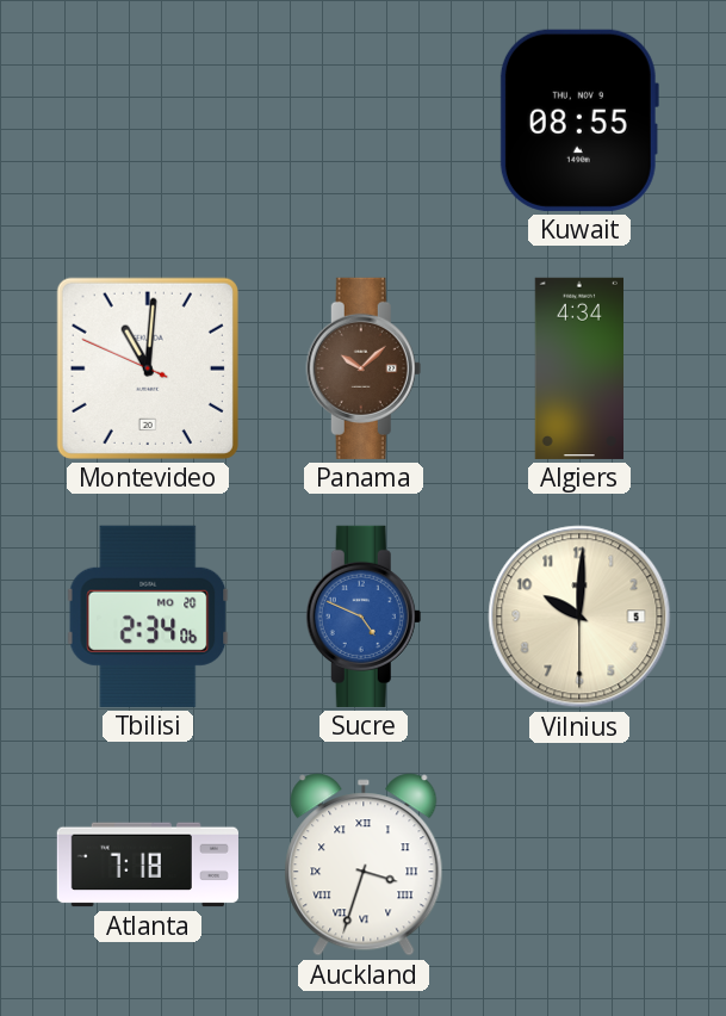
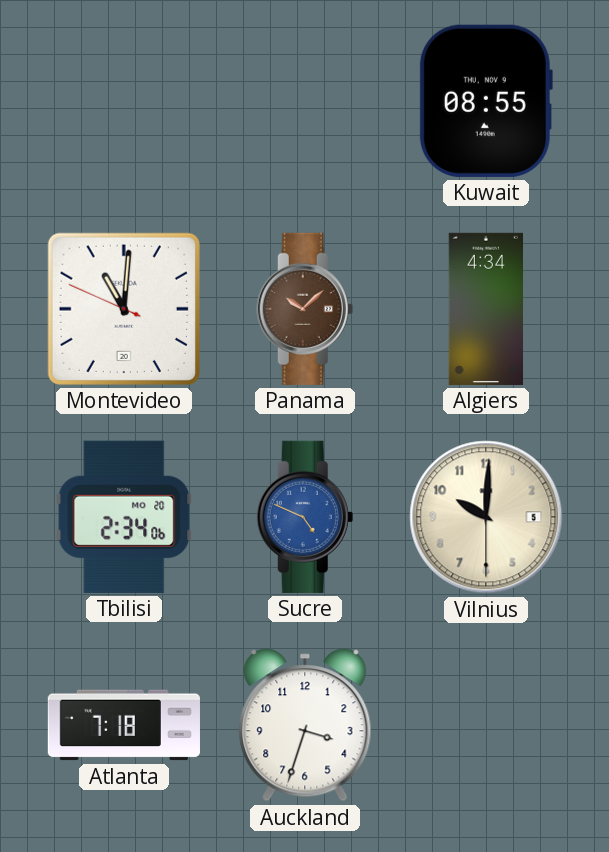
Auckland numerals: Roman -> Arabic
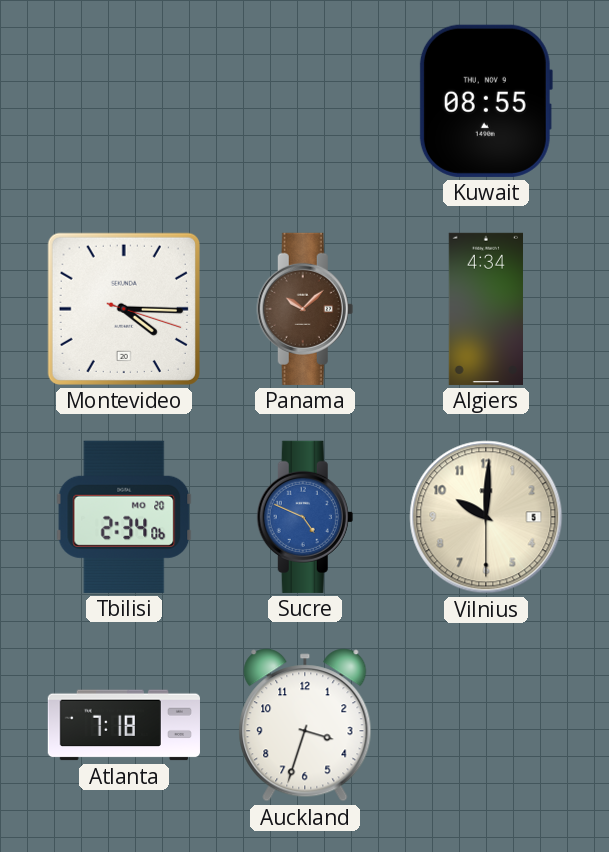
Montevideo: 11:00 -> 4:15
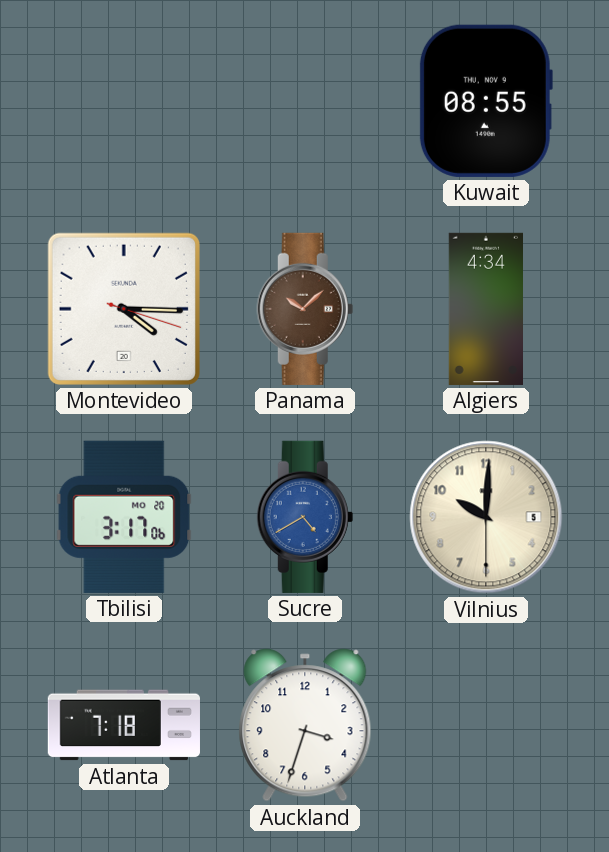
Tbilisi: 2:34 -> 3:17
Sucre: 4:49 -> 4:40
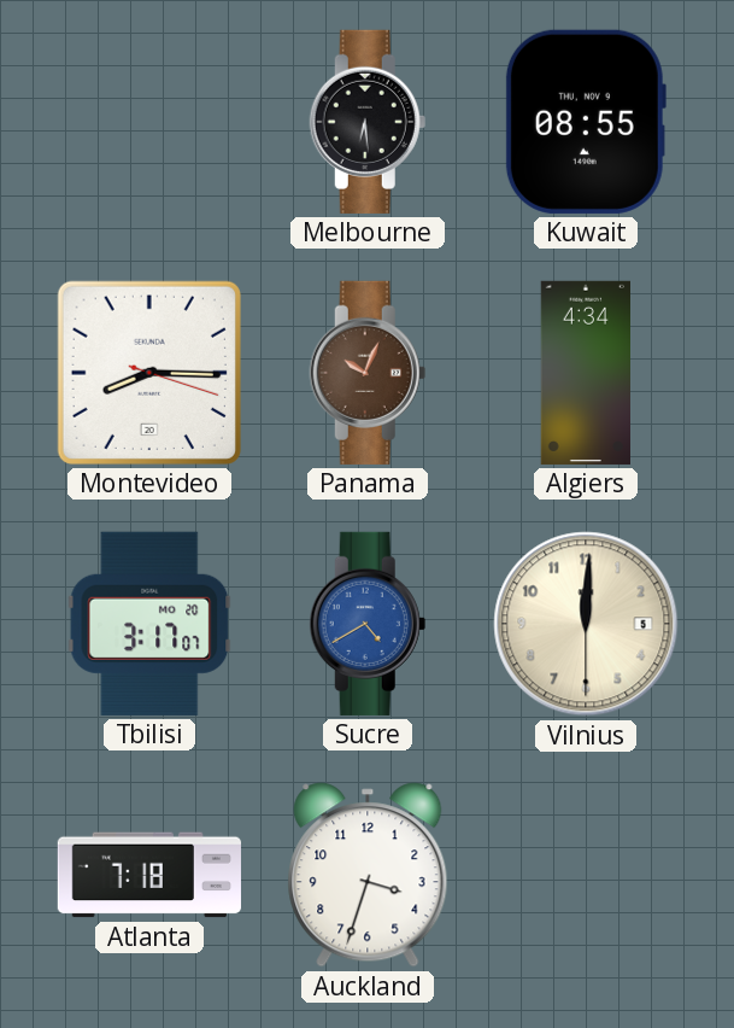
Melbourne: none -> 6:29
Montevideo: 4:15 -> 8:15
Panama: 10:08 -> 10:04
Tbilisi: 3:17:06 -> 3:17:07
Vilnius: 10:00 -> 12:00
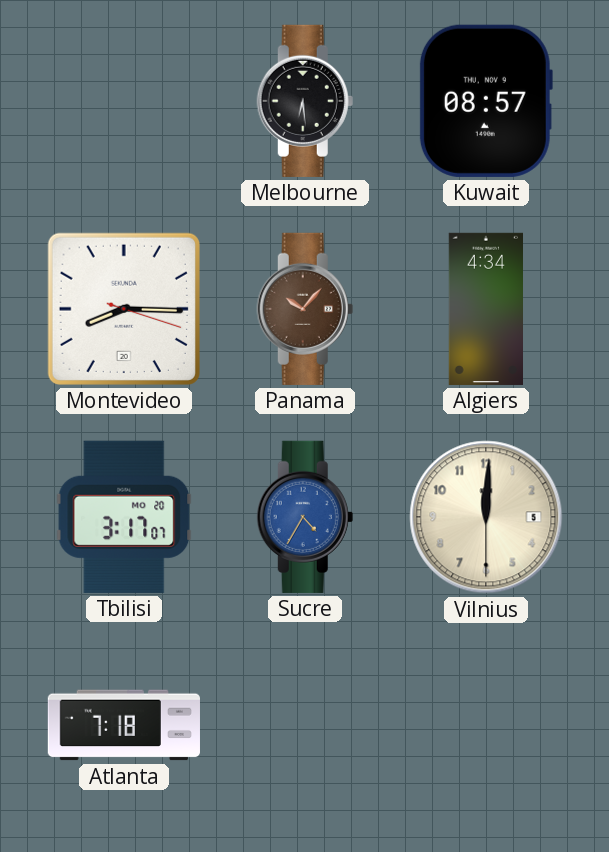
Kuwait: 08:55 -> 08:57
Panama: 10:04 -> 10:07
Sucre: 4:40 -> 4:35
Auckland: 3:33 -> none
